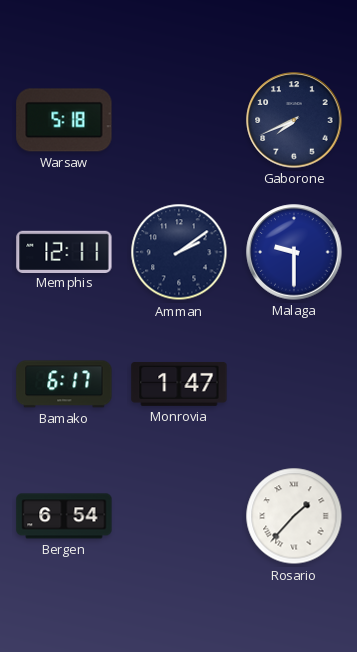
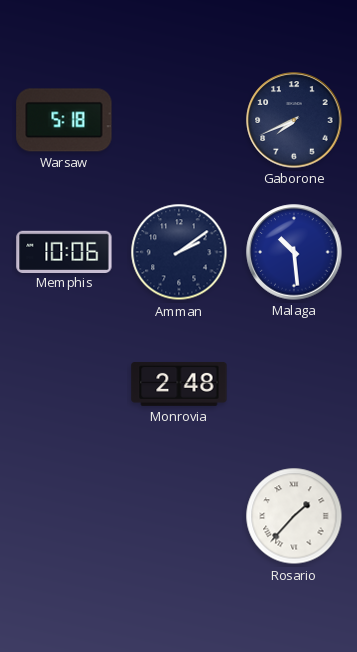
Memphis: 12:11 -> 10:06
Malaga: 9:30 -> 10:29
Bamako: 6:17 -> none
Monrovia: 1:47 -> 2:48
Bergen: 6:54 -> none
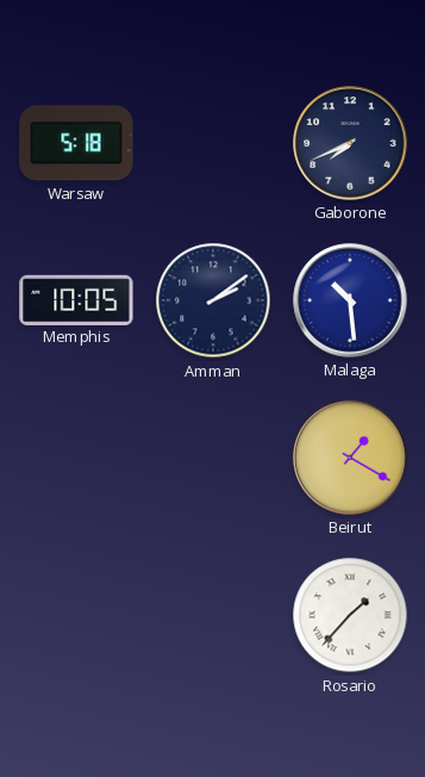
Memphis: 10:06 -> 10:05
Monrovia: 2:48 -> none
Beirut: none -> 1:20
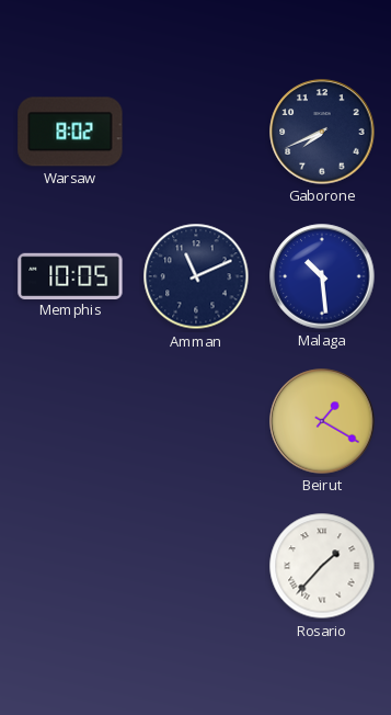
Warsaw: 5:18 -> 8:02
Amman: 2:09 -> 11:11
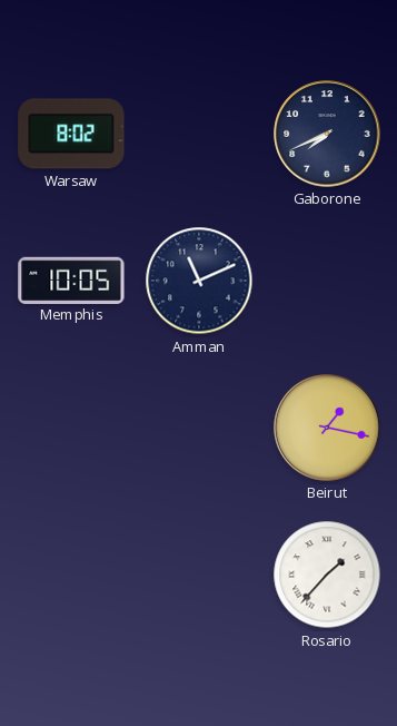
Malaga: 10:29 -> none
Beirut: 1:20 -> 1:17
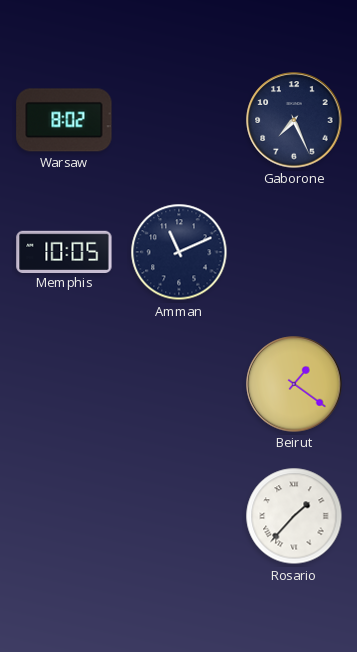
Gaborone: 7:41 -> 7:26
Beirut: 1:17 -> 1:21
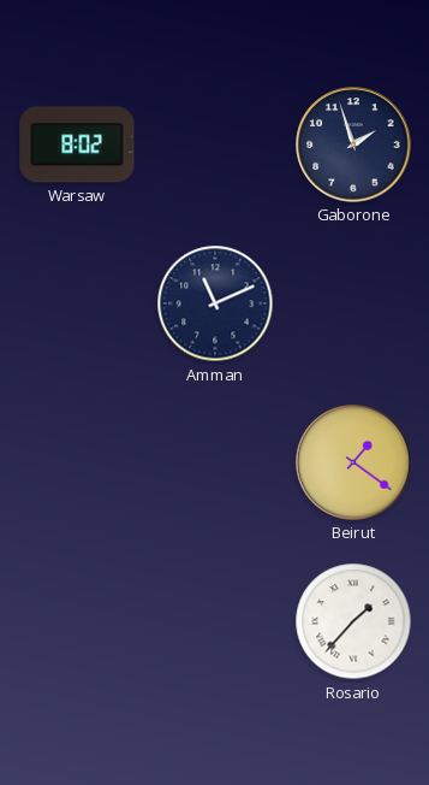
Gaborone: 7:26 -> 1:57
Memphis: 10:05 -> none
